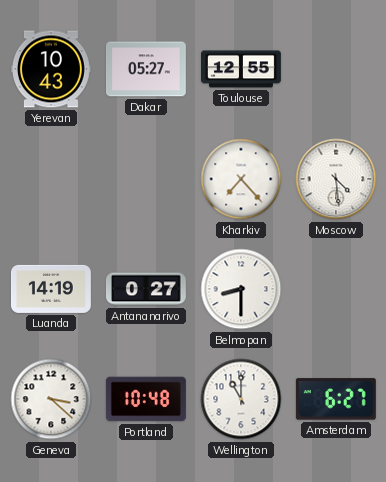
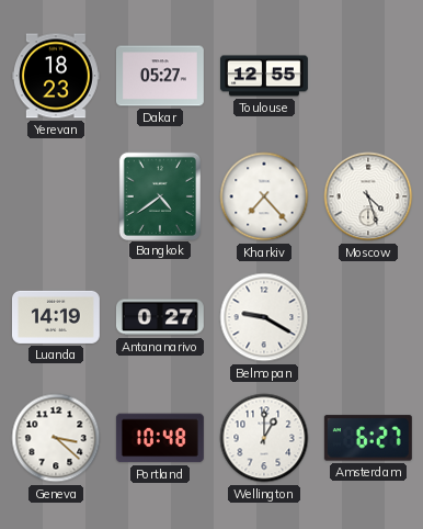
Yerevan: 10:43 -> 18:23
Bangkok: none -> 4:39
Moscow: 4:29 -> 4:27
Belmopan: 8:30 -> 9:20
Wellington: 11:00 -> 1:00
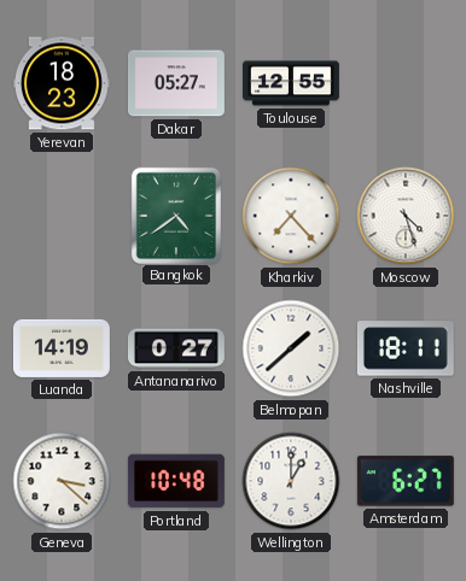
Belmopan: 9:20 -> 1:38
Nashville: none -> 18:11
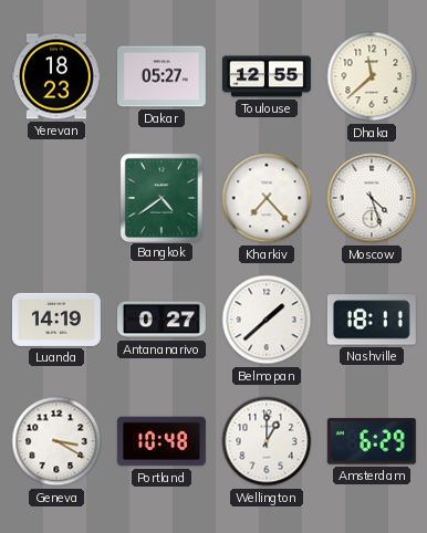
Dhaka: none -> 11:38
Geneva: 3:22 -> 3:20
Amsterdam: 6:27 -> 6:29
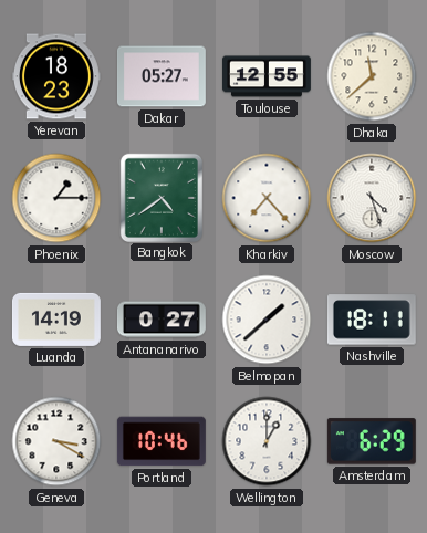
Phoenix: none -> 1:15
Portland: 10:48 -> 10:46
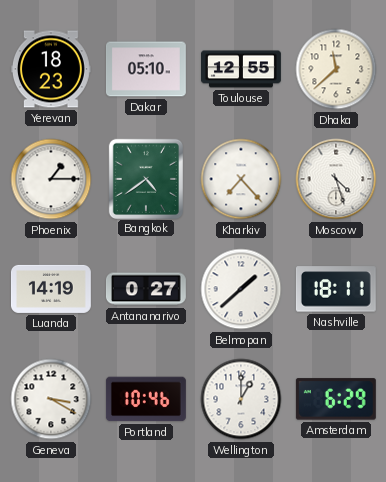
Dakar: 05:27 -> 05:10
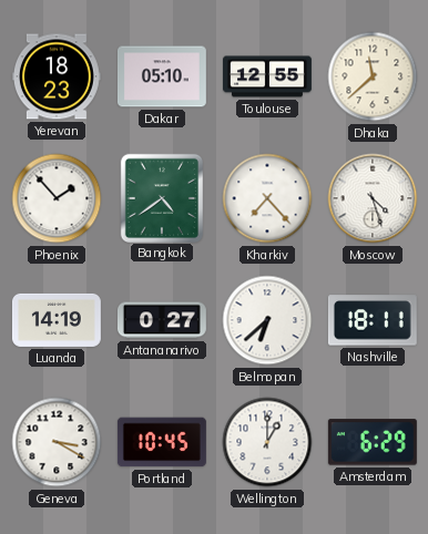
Phoenix: 1:15 -> 1:53
Belmopan: 1:38 -> 6:38
Portland: 10:46 -> 10:45
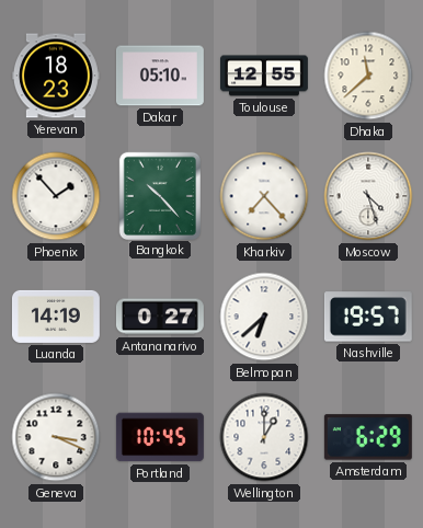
Bangkok: 4:39 -> 10:23
Nashville: 18:11 -> 19:57
Geneva: 3:20 -> 3:19
